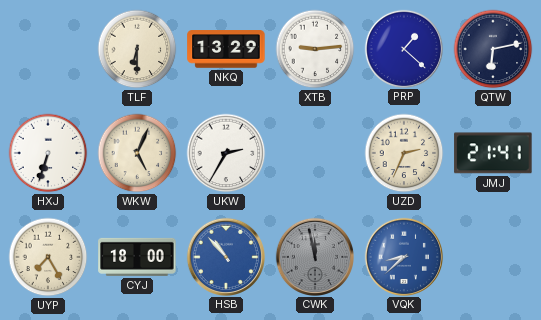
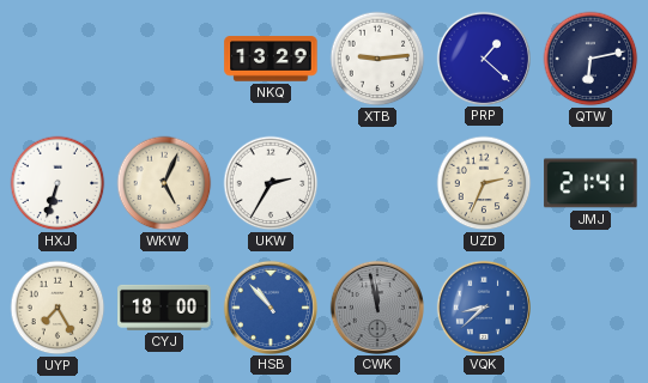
TLF: 6:30 -> none
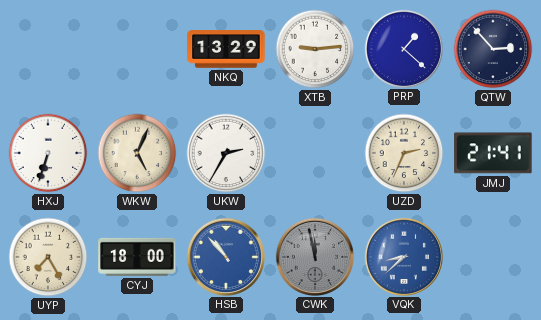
QTW: 6:13 -> 2:53
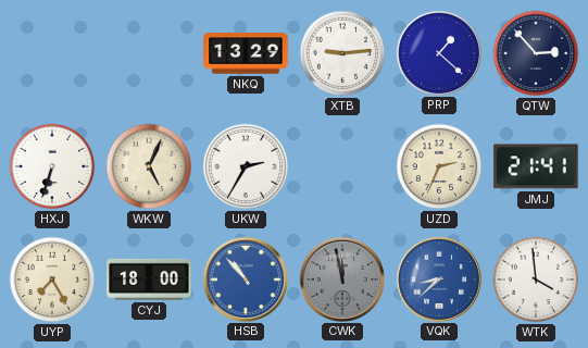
WTK: none -> 3:59
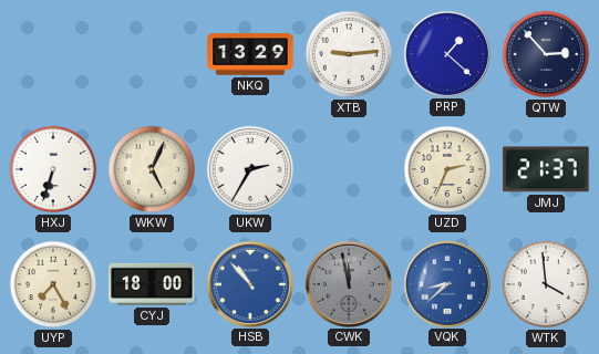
JMJ: 21:41 -> 21:37
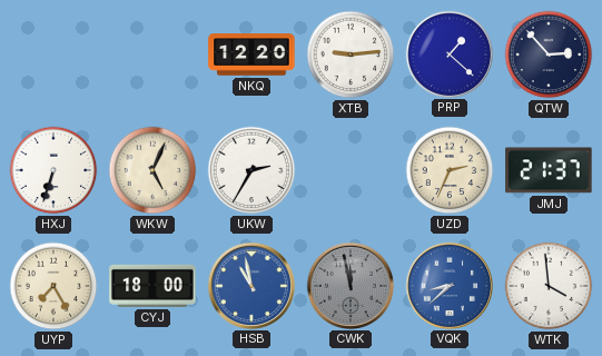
NKQ: 13:29 -> 12:20
HSB: 10:53 -> 10:58
